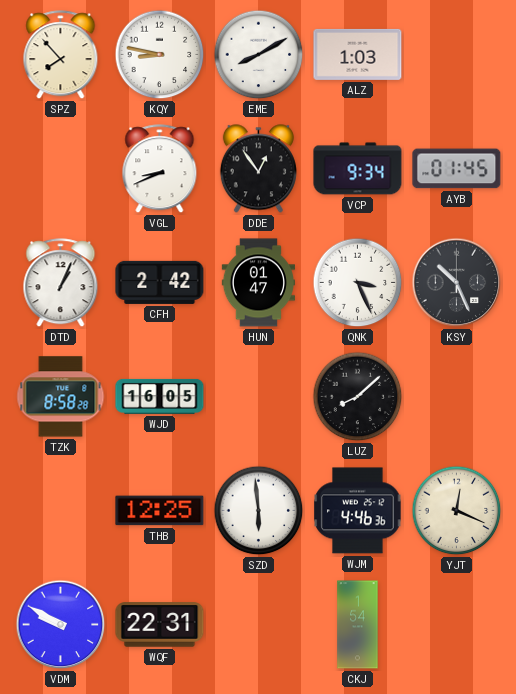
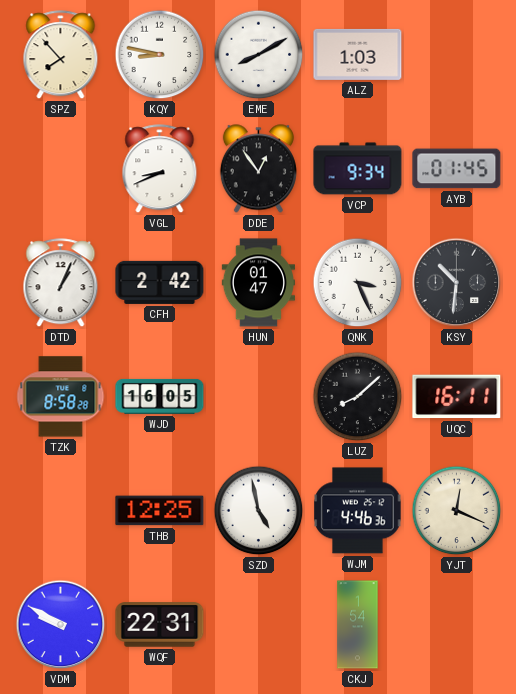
KSY: 10:26 -> 10:31
UQC: none -> 16:11
SZD: 5:59 -> 4:58
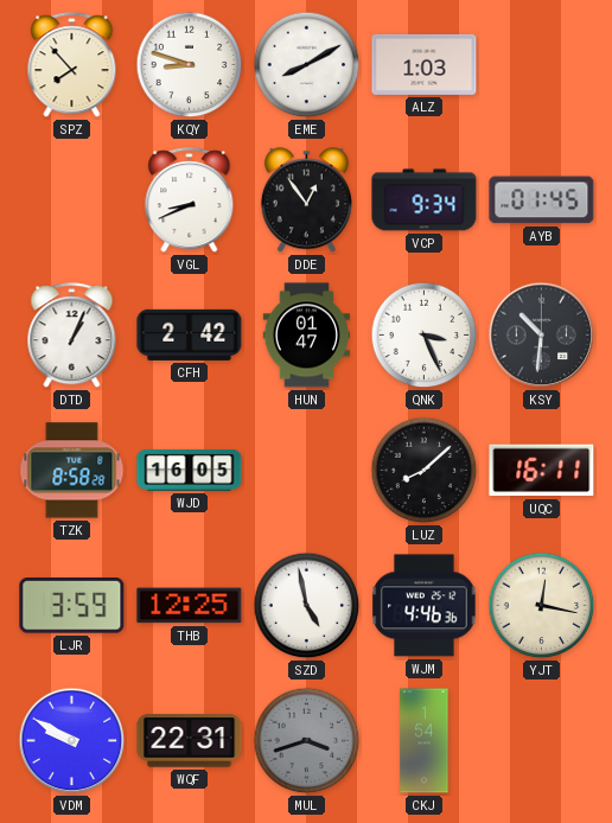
KQY: 8:47 -> 8:48
LJR: none -> 3:59
YJT: 12:19 -> 12:17
MUL: none -> 3:42
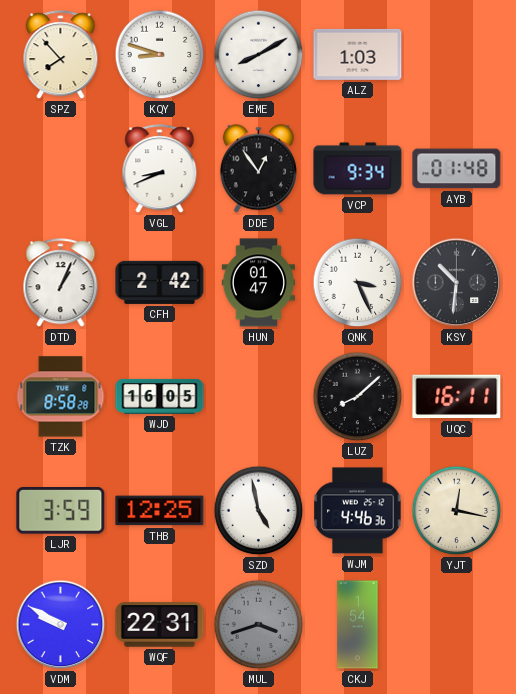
AYB: 01:45 -> 01:48
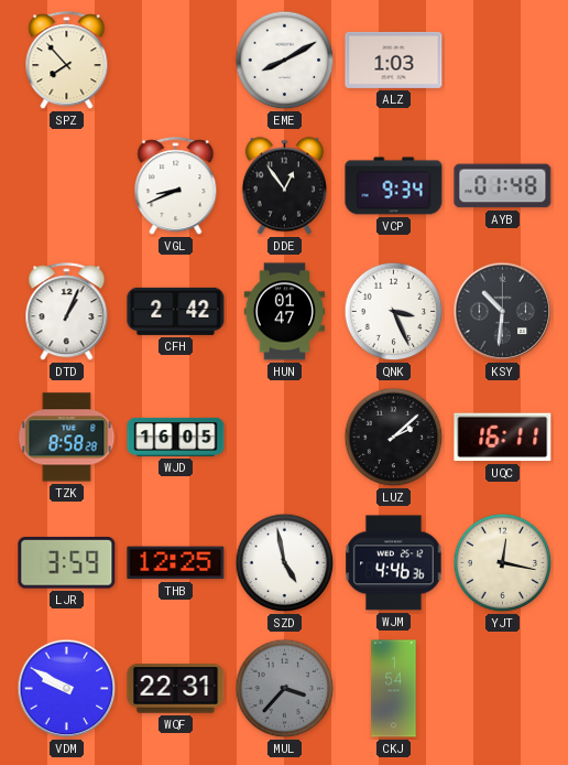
KQY: 8:48 -> none
LUZ: 8:08 -> 2:08
MUL: 3:42 -> 3:37
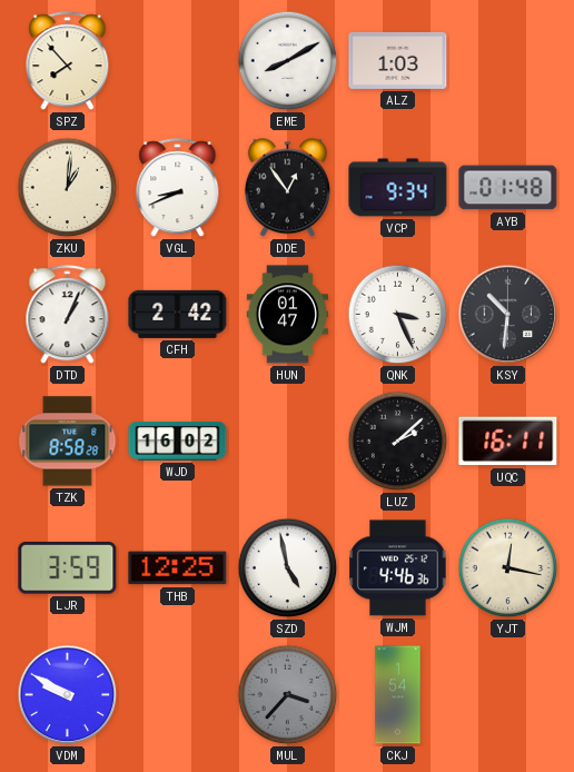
ZKU: none -> 1:01
WJD: 16:05 -> 16:02
WQF: 22:31 -> none
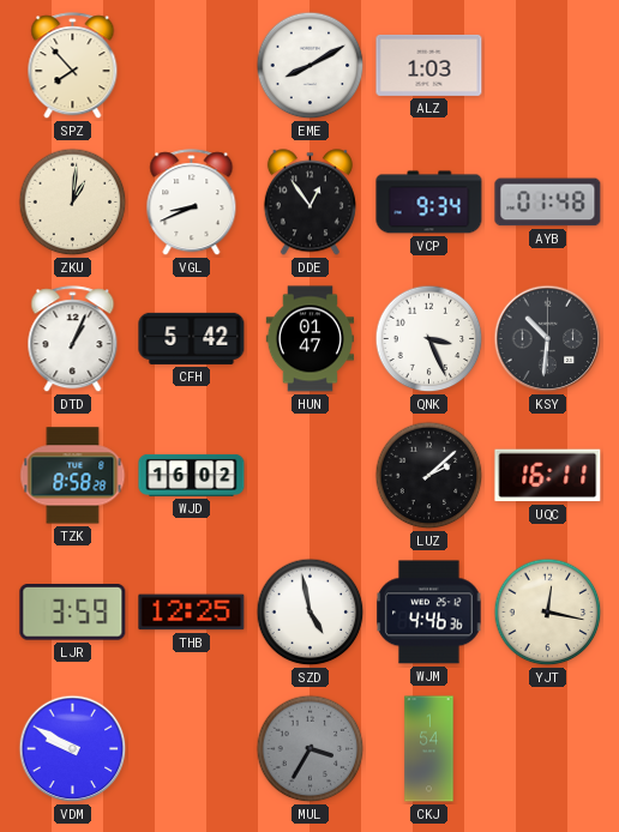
CFH: 2:42 -> 5:42
MUL: 3:37 -> 3:35
